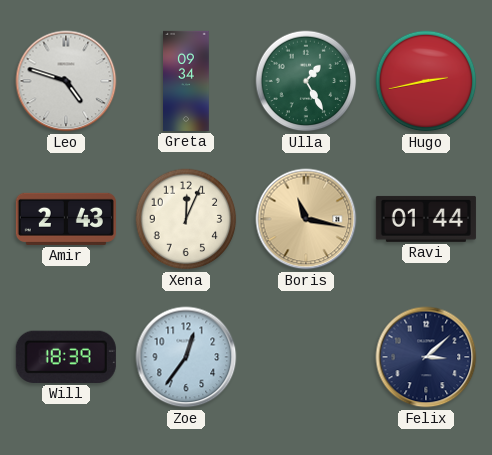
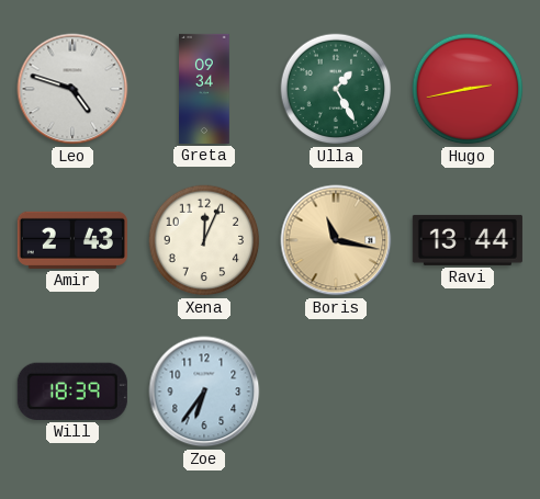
Ravi: 01:44 -> 13:44
Zoe: 12:36 -> 6:36
Felix: 3:08 -> none
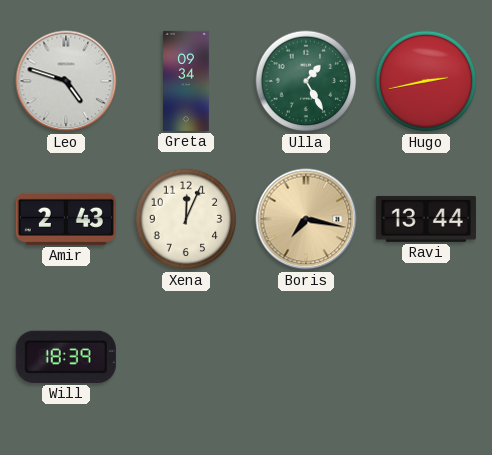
Boris: 11:17 -> 7:17
Zoe: 6:36 -> none
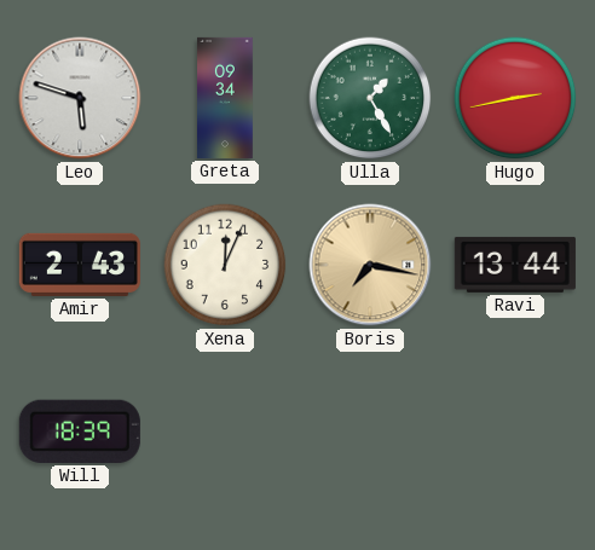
Leo: 4:48 -> 5:48
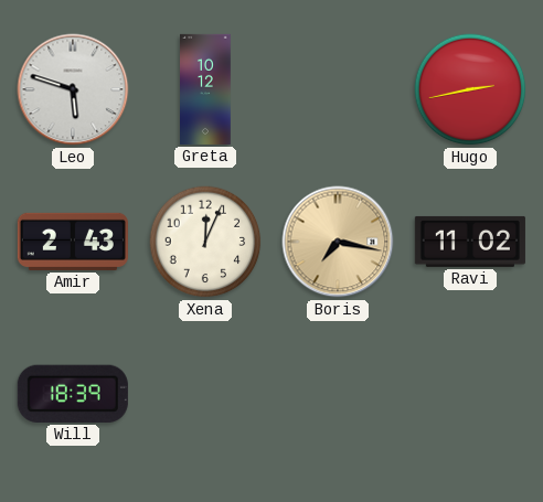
Greta: 09:34 -> 10:12
Ulla: 1:25 -> none
Ravi: 13:44 -> 11:02
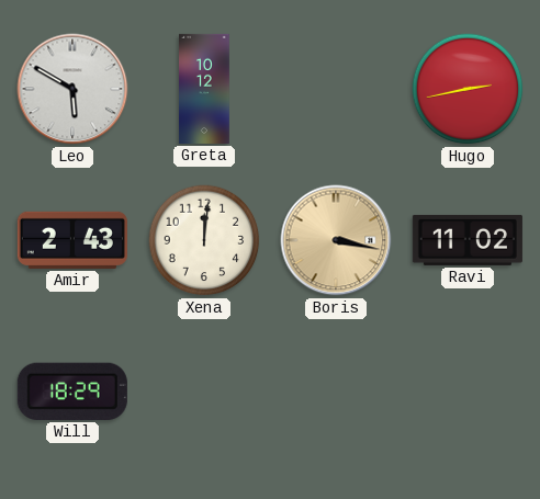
Leo: 5:48 -> 5:50
Xena: 12:04 -> 12:01
Boris: 7:17 -> 3:17
Will: 18:39 -> 18:29
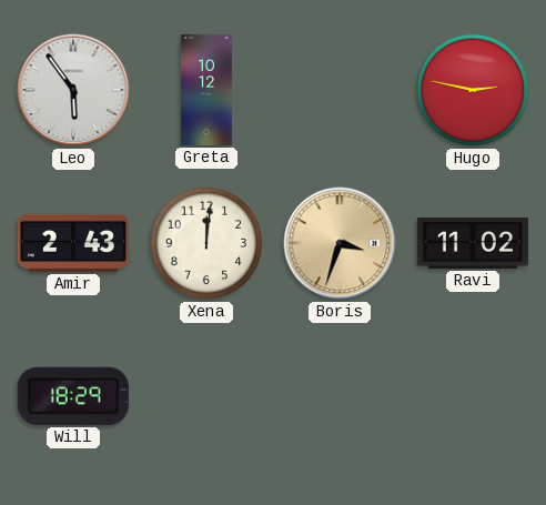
Leo: 5:50 -> 5:54
Hugo: 2:43 -> 2:47
Boris: 3:17 -> 3:33
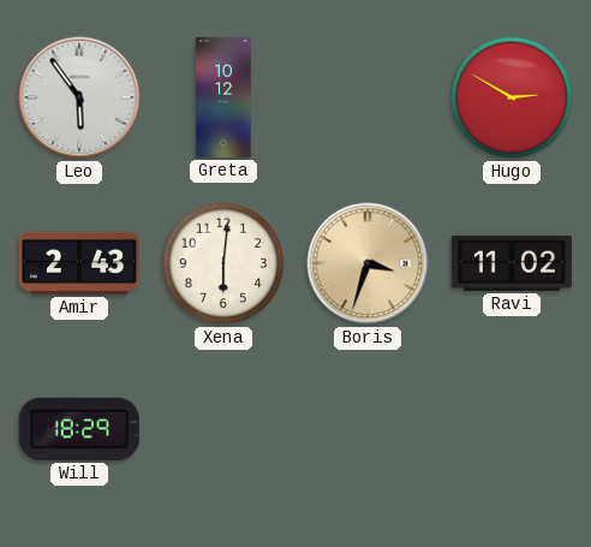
Hugo: 2:47 -> 2:50
Xena: 12:01 -> 6:01
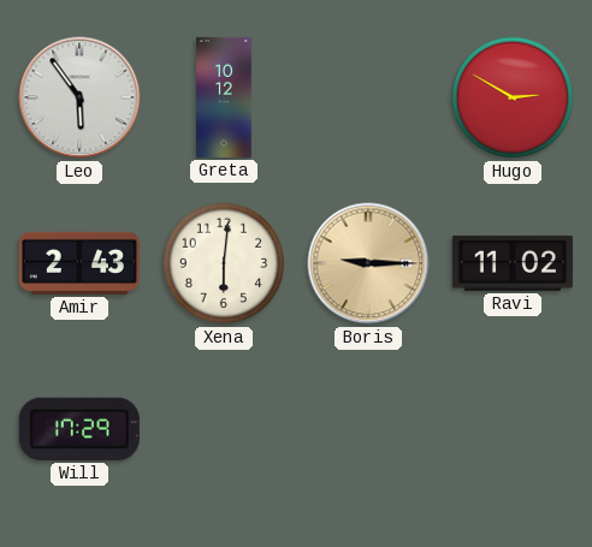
Boris: 3:33 -> 9:15
Will: 18:29 -> 17:29
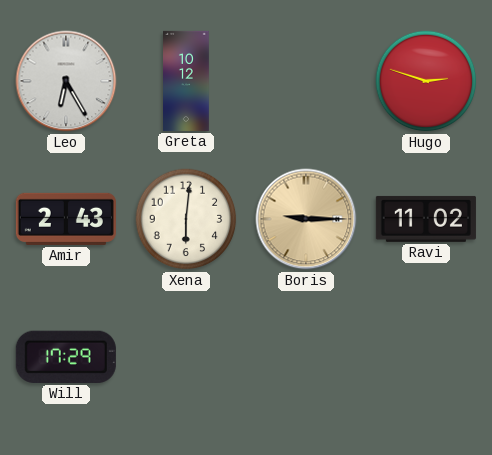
Leo: 5:54 -> 6:25
Hugo: 2:50 -> 2:48
